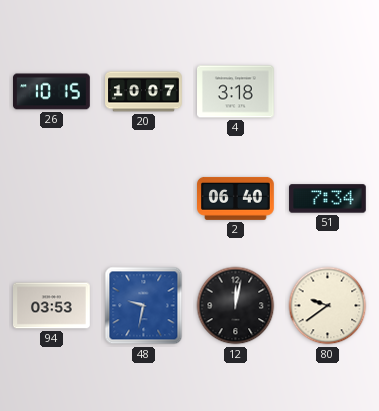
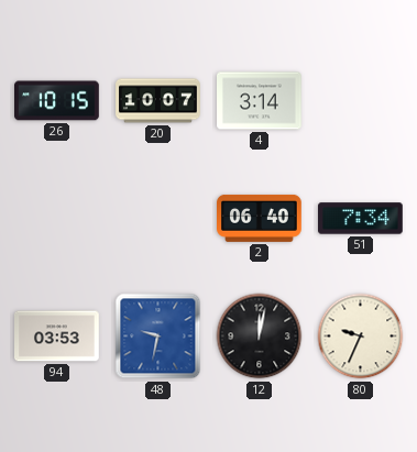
4: 3:18 -> 3:14
80: 9:39 -> 9:34
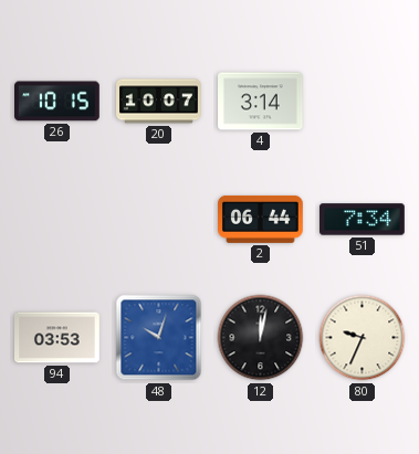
2: 06:40 -> 06:44
48: 9:32 -> 10:03
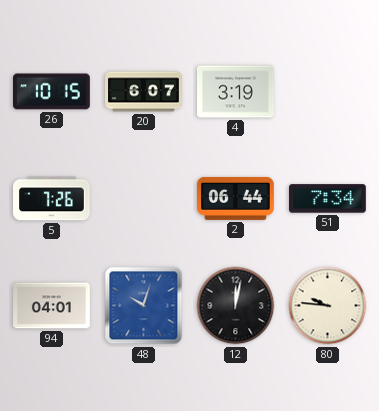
20: 10:07 -> 6:07
4: 3:14 -> 3:19
5: none -> 7:26
94: 03:53 -> 04:01
80: 9:34 -> 9:46
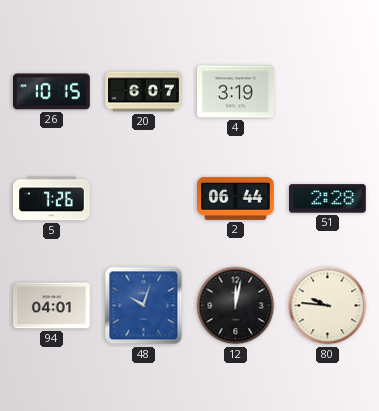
51: 7:34 -> 2:28
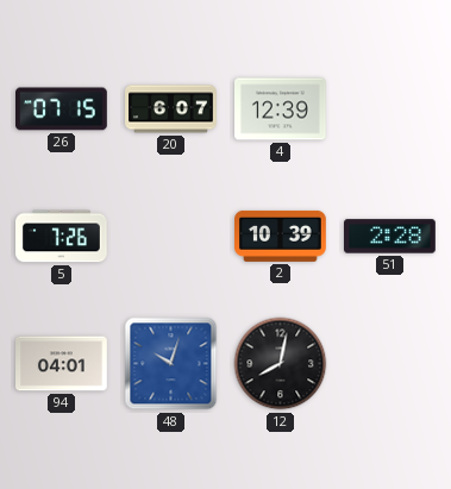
26: 10:15 -> 07:15
4: 3:19 -> 12:39
2: 06:44 -> 10:39
12: 12:02 -> 8:02
80: 9:46 -> none
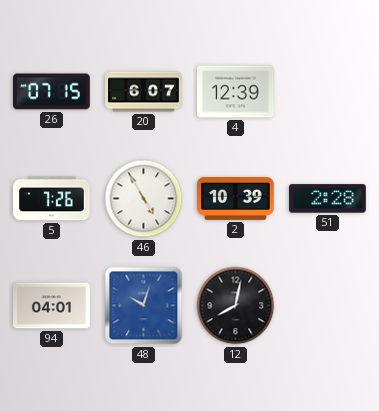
46: none -> 4:55
